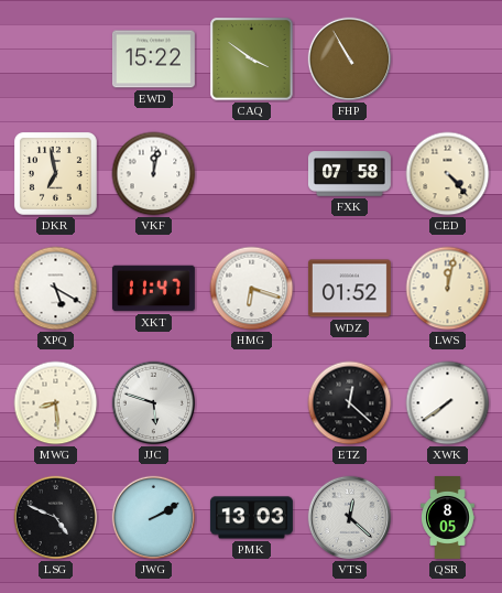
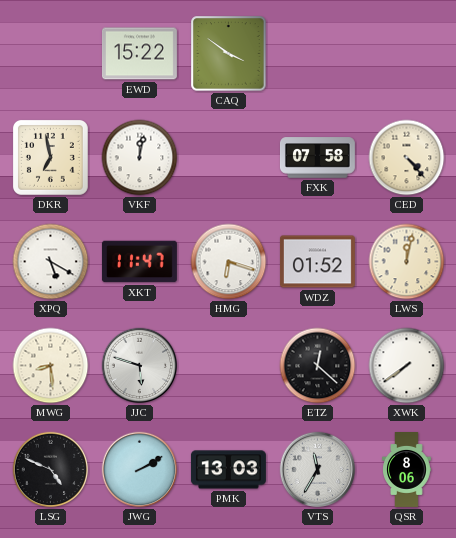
FHP: 10:55 -> none
VTS: 12:22 -> 11:35
QSR: 8:05 -> 8:06
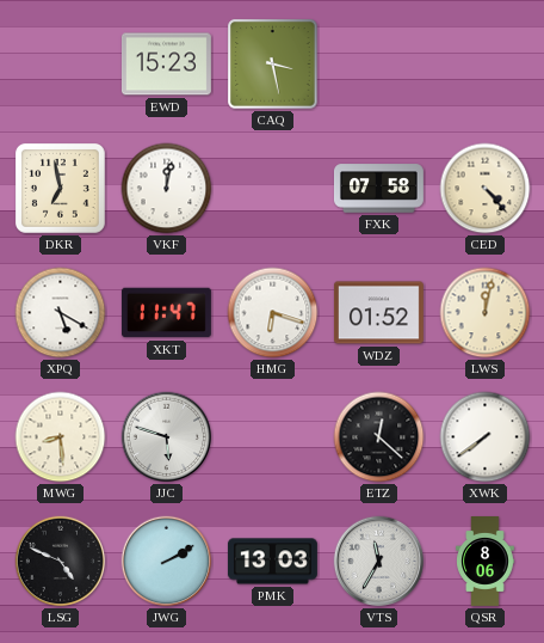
EWD: 15:22 -> 15:23
CAQ: 3:51 -> 3:28
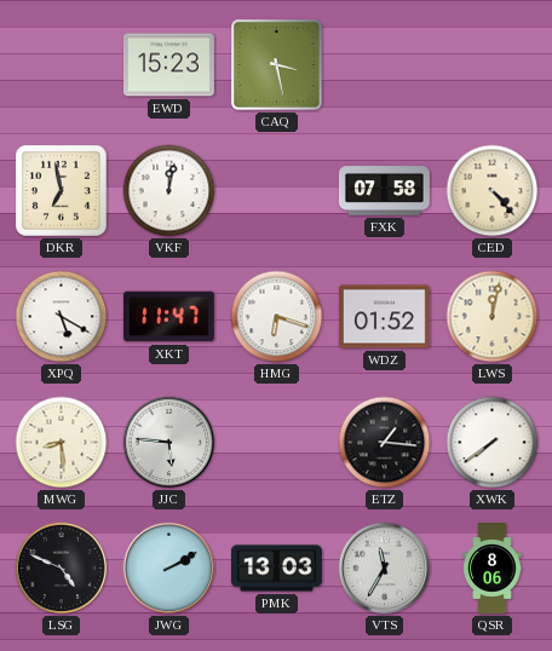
JJC: 5:48 -> 5:46
ETZ: 12:22 -> 1:16
